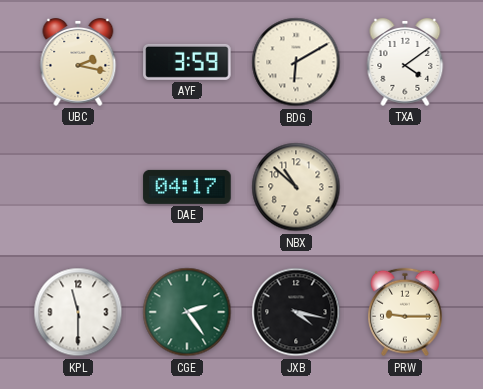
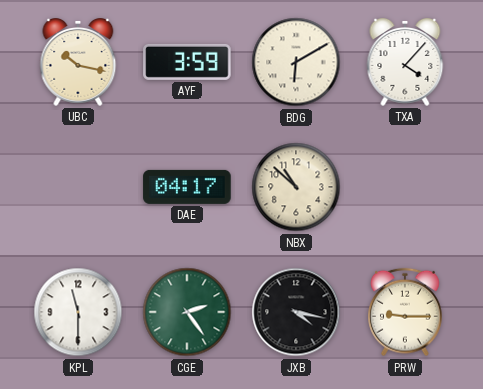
UBC: 2:17 -> 10:17
TXA: 4:09 -> 4:07
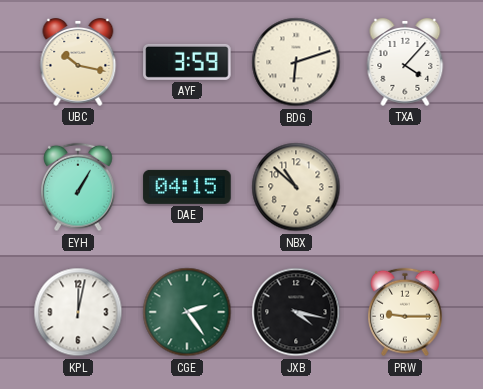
BDG: 6:10 -> 6:12
EYH: none -> 1:05
DAE: 04:17 -> 04:15
KPL: 11:30 -> 12:02
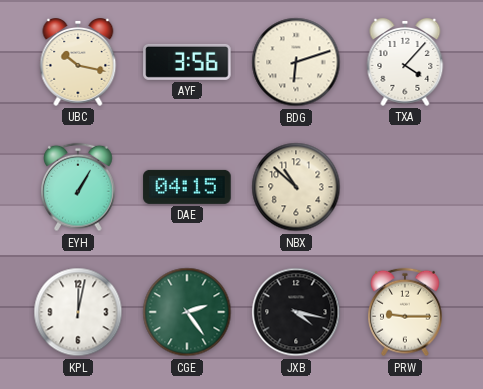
AYF: 3:59 -> 3:56
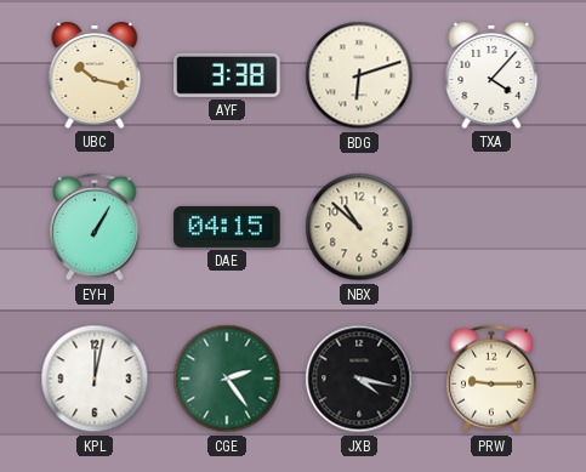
AYF: 3:56 -> 3:38
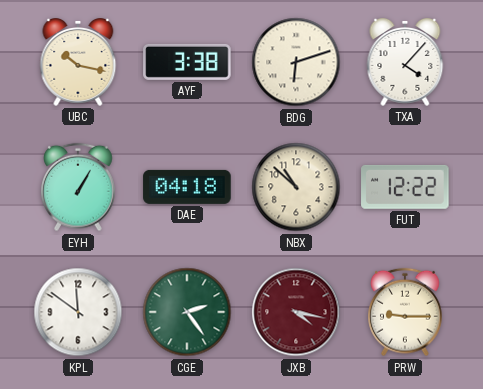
DAE: 04:15 -> 04:18
FUT: none -> 12:22
KPL: 12:02 -> 11:51
JXB dial: black -> burgundy
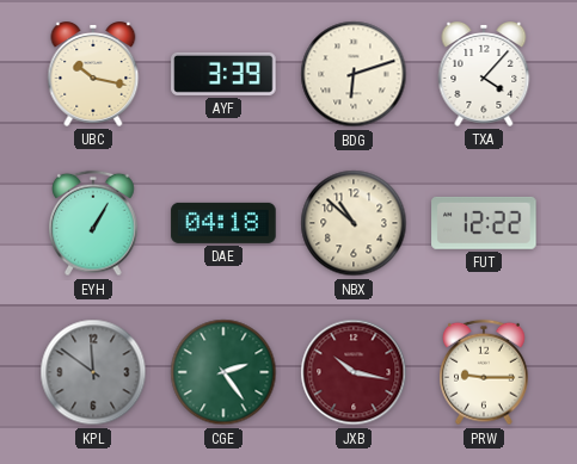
AYF: 3:38 -> 3:39
KPL dial: white -> grey
JXB: 4:17 -> 10:17
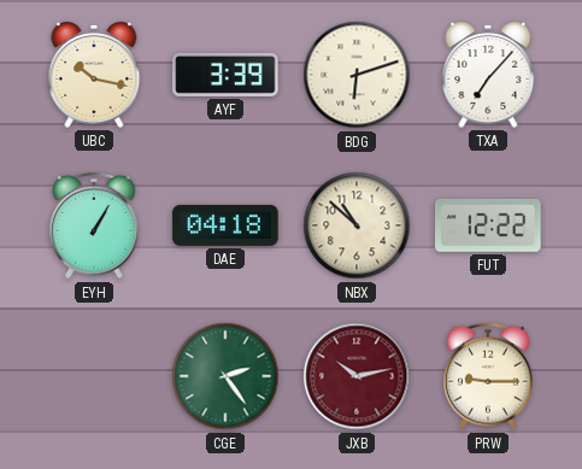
TXA: 4:07 -> 7:07
KPL: 11:51 -> none
JXB: 10:17 -> 10:13
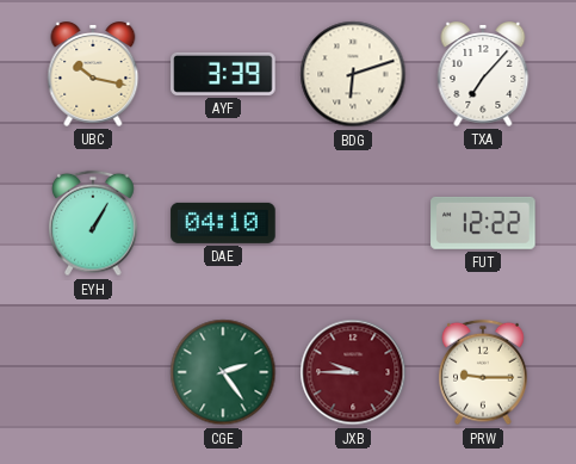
DAE: 04:18 -> 04:10
NBX: 10:52 -> none
JXB: 10:13 -> 9:45
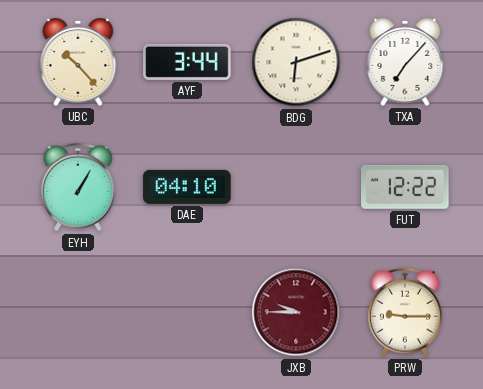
UBC: 10:17 -> 10:23
AYF: 3:39 -> 3:44
CGE: 2:24 -> none
